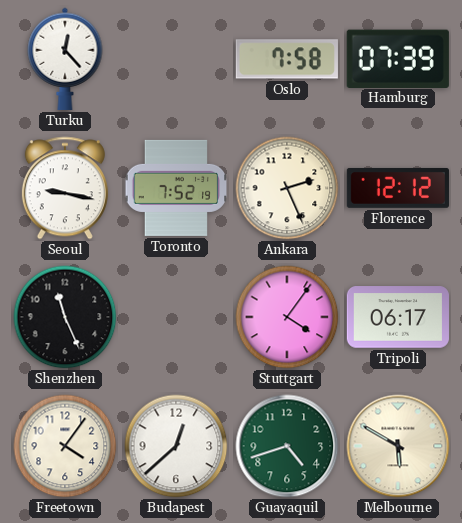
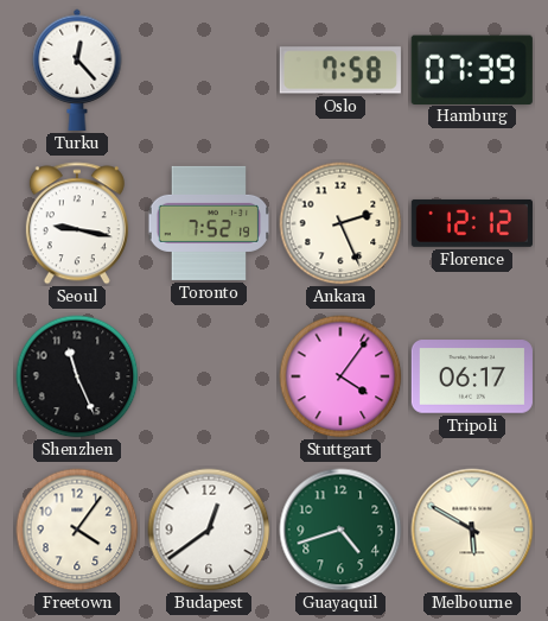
Budapest: 12:38 -> 12:39
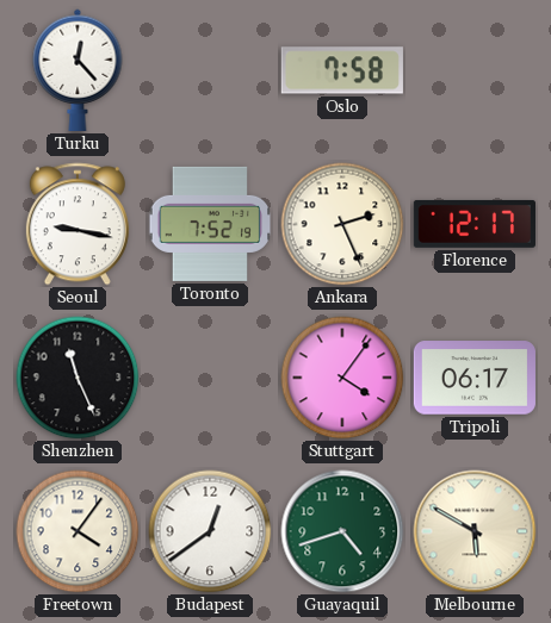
Hamburg: 07:39 -> none
Florence: 12:12 -> 12:17
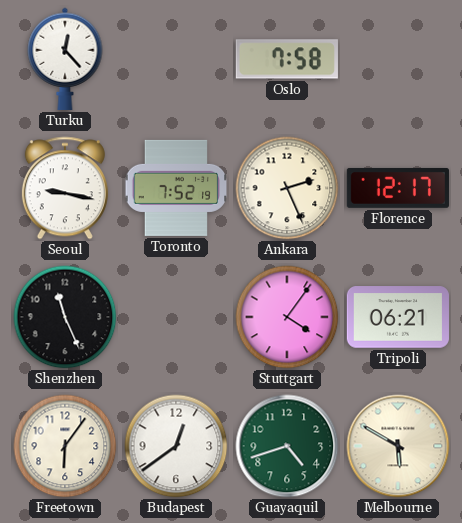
Tripoli: 06:17 -> 06:21
Freetown: 4:06 -> 6:06
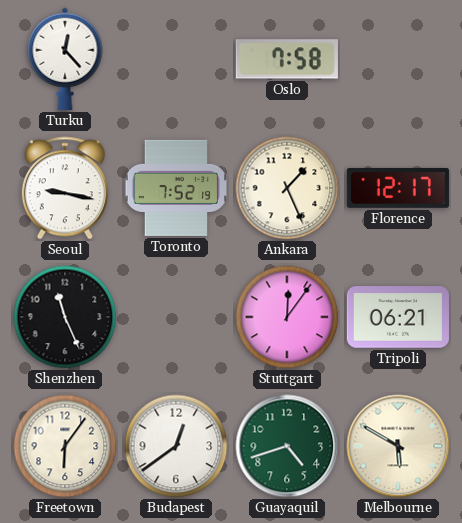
Ankara: 2:26 -> 1:26
Stuttgart: 4:06 -> 12:06
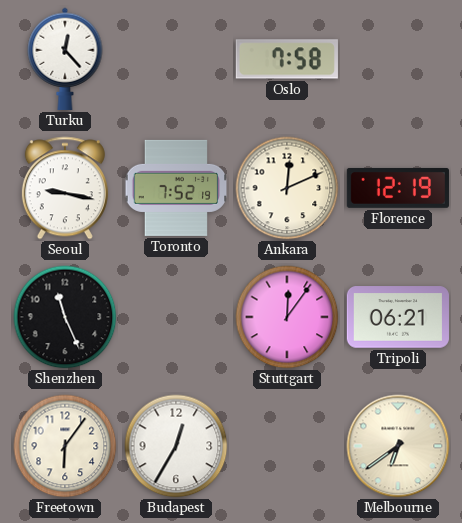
Ankara: 1:26 -> 12:11
Florence: 12:17 -> 12:19
Budapest: 12:39 -> 12:35
Guayaquil: 4:42 -> none
Melbourne: 5:50 -> 6:39
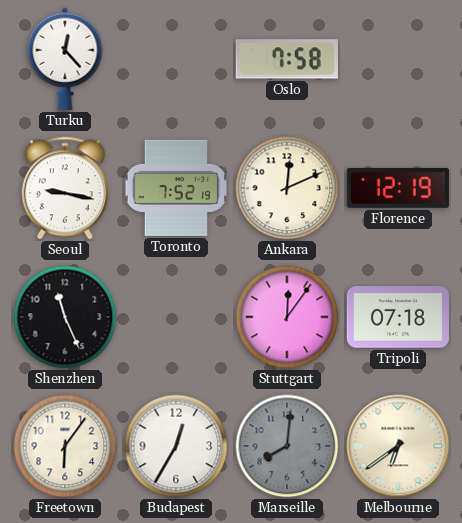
Tripoli: 06:21 -> 07:18
Marseille: none -> 8:01
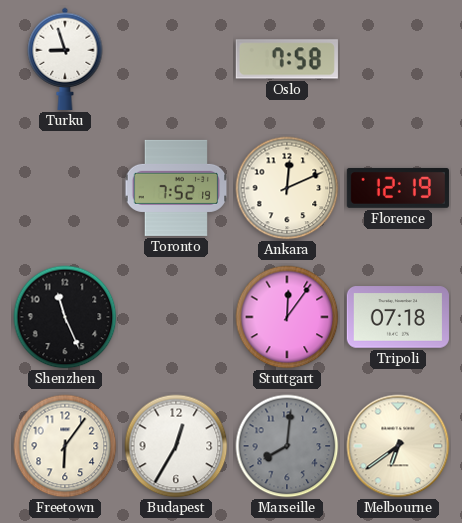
Turku: 12:23 -> 8:57
Seoul: 9:17 -> none
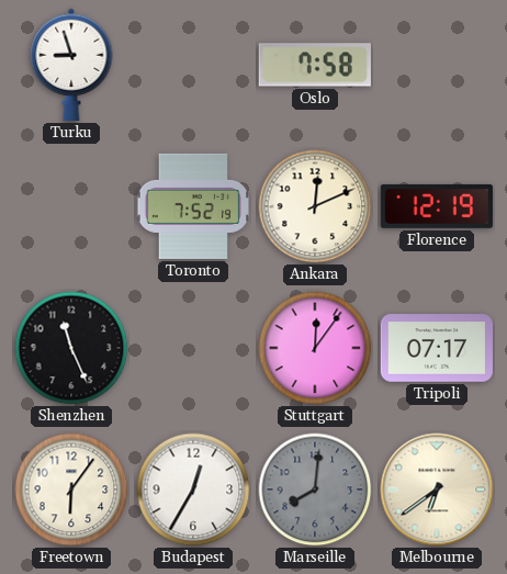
Tripoli: 07:18 -> 07:17
